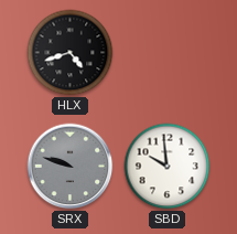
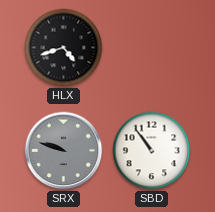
SBD: 9:59 -> 10:54
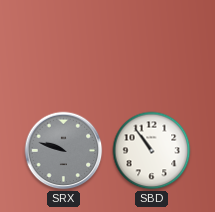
HLX: 4:42 -> none
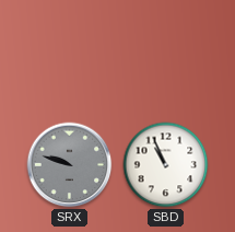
SBD: 10:54 -> 10:56
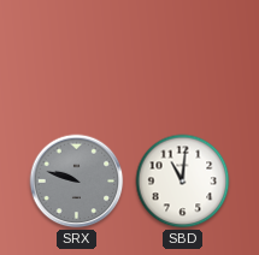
SBD: 10:56 -> 11:01
